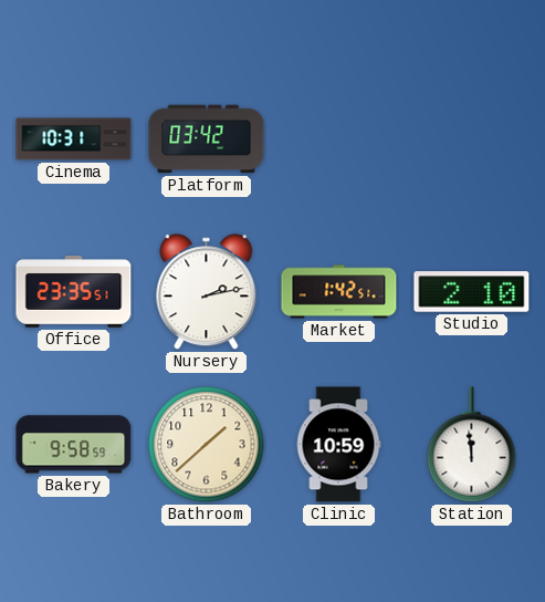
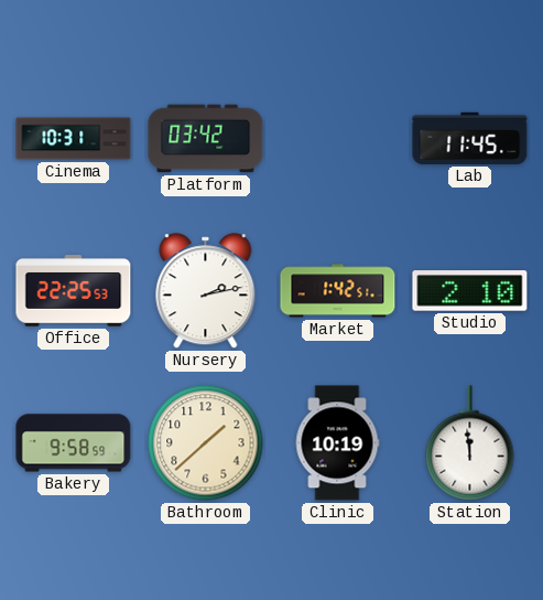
Lab: none -> 11:45
Office: 23:35 -> 22:25
Clinic: 10:59 -> 10:19
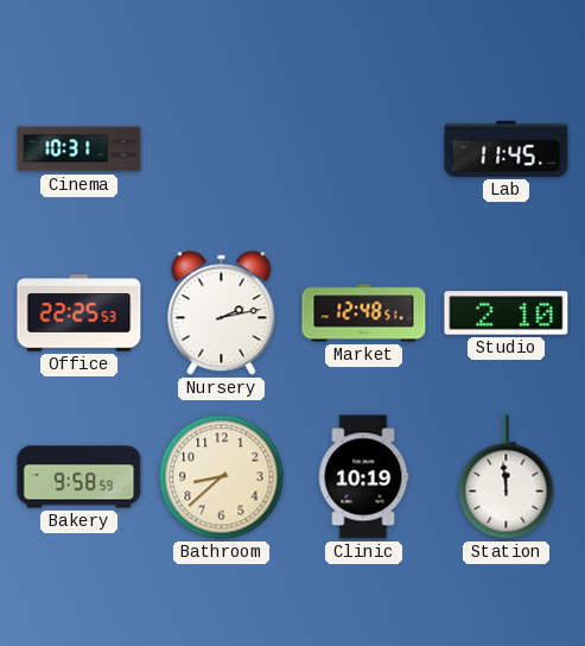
Platform: 03:42 -> none
Market: 1:42 -> 12:48
Bathroom: 1:38 -> 8:38
